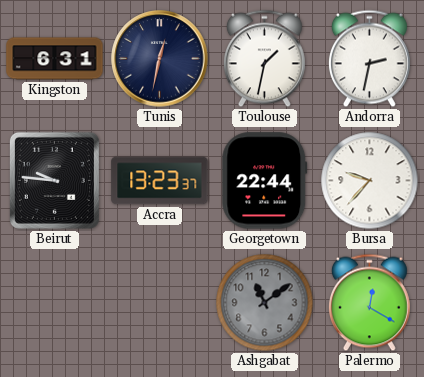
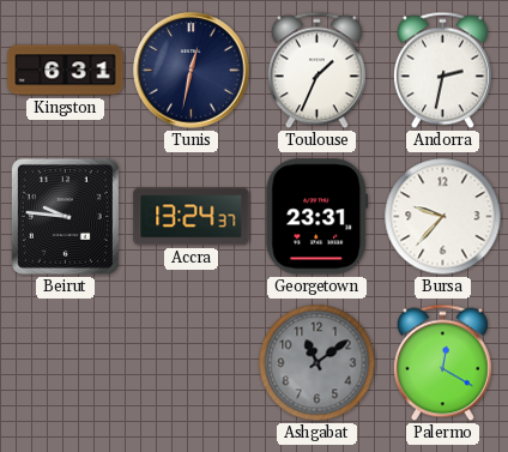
Toulouse: 1:32 -> 1:34
Accra: 13:23 -> 13:24
Georgetown: 22:44 -> 23:31
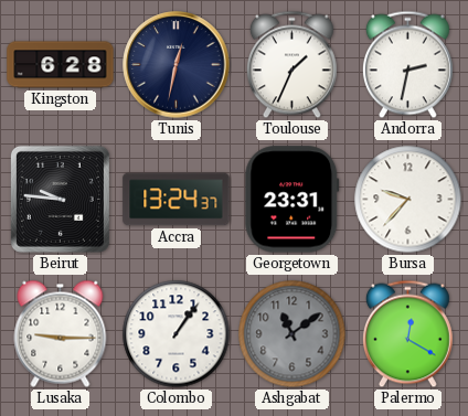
Kingston: 6:31 -> 6:28
Lusaka: none -> 9:15
Colombo: none -> 1:06
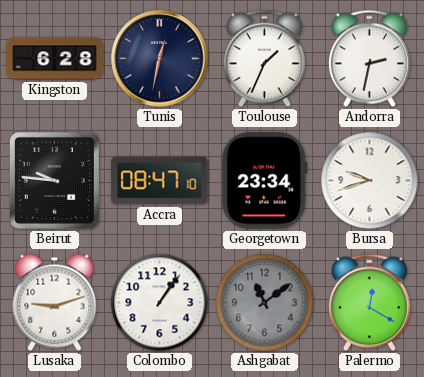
Accra: 13:24 -> 08:47
Georgetown: 23:31 -> 23:34
Bursa: 9:37 -> 9:42
Lusaka: 9:15 -> 9:12
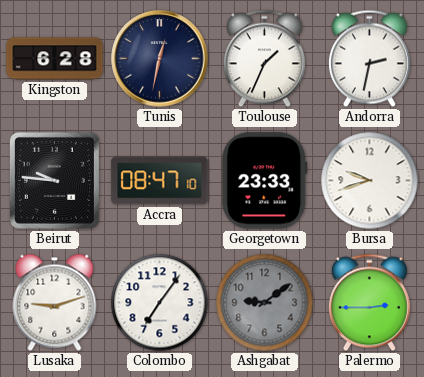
Georgetown: 23:34 -> 23:33
Colombo: 1:06 -> 7:06
Ashgabat: 11:09 -> 9:09
Palermo: 12:20 -> 2:45
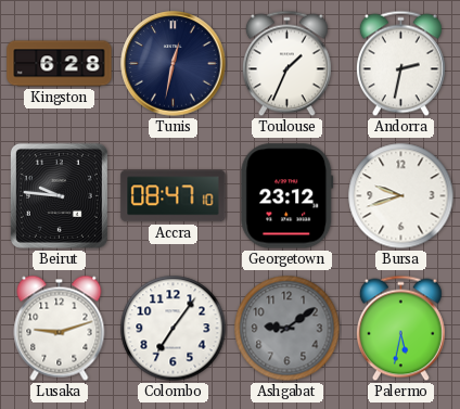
Georgetown: 23:33 -> 23:12
Palermo: 2:45 -> 5:32
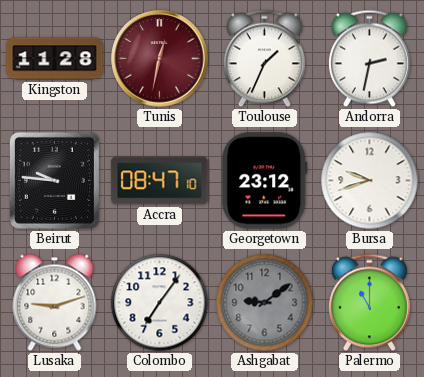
Kingston: 6:28 -> 11:28
Tunis dial: navy -> burgundy
Palermo: 5:32 -> 11:00
